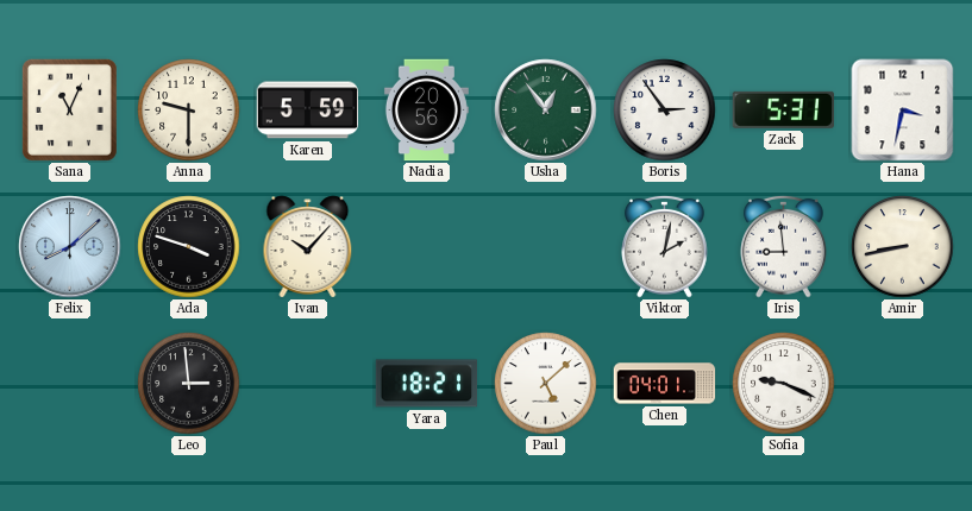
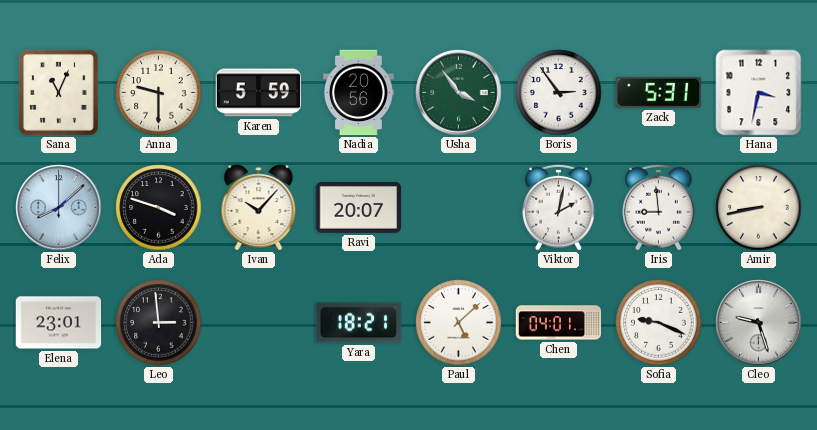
Usha: 12:54 -> 3:54
Ravi: none -> 20:07
Elena: none -> 23:01
Cleo: none -> 9:27
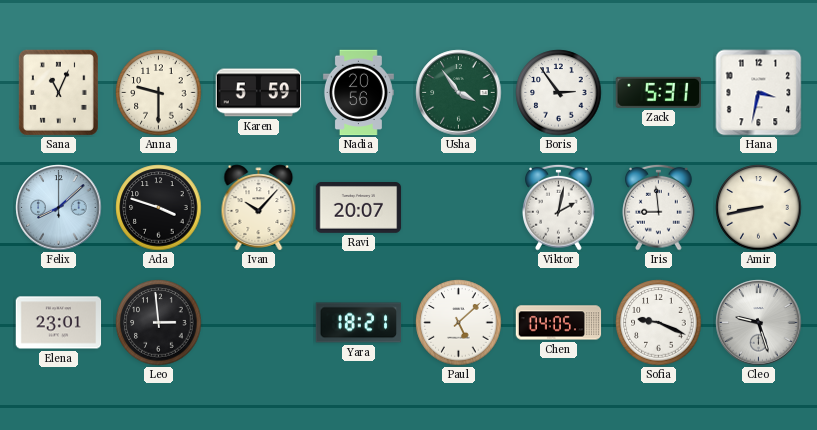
Chen: 04:01 -> 04:05
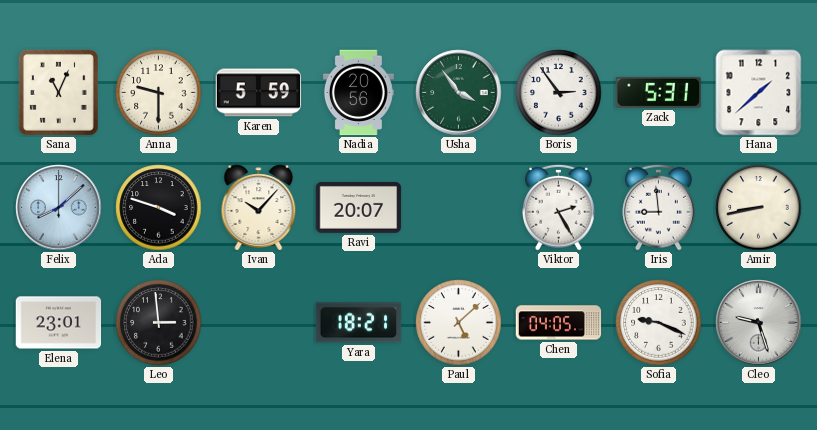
Hana: 3:32 -> 1:38
Viktor: 2:02 -> 2:25
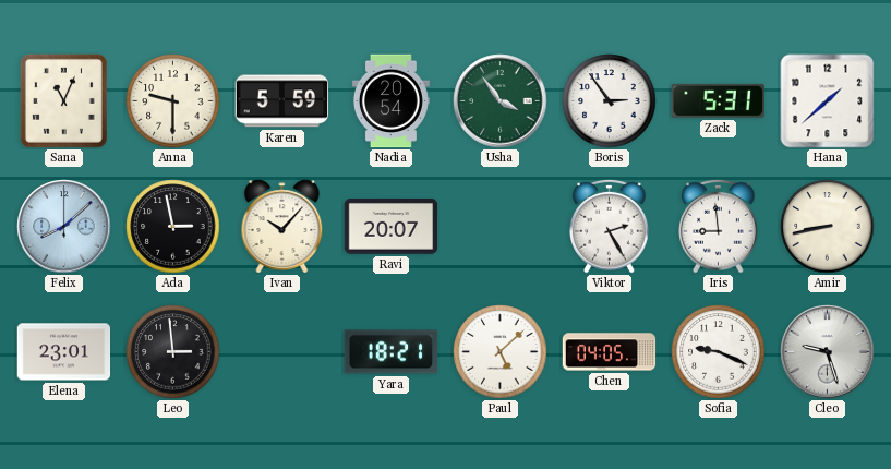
Nadia: 20:56 -> 20:54
Ada: 3:48 -> 2:58
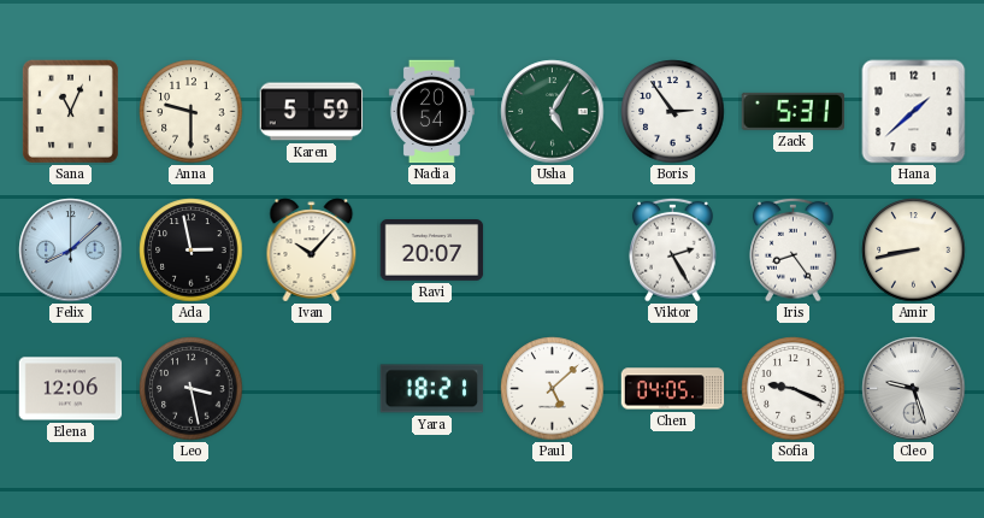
Usha: 3:54 -> 5:05
Iris: 8:59 -> 8:24
Elena: 23:01 -> 12:06
Leo: 2:59 -> 3:28
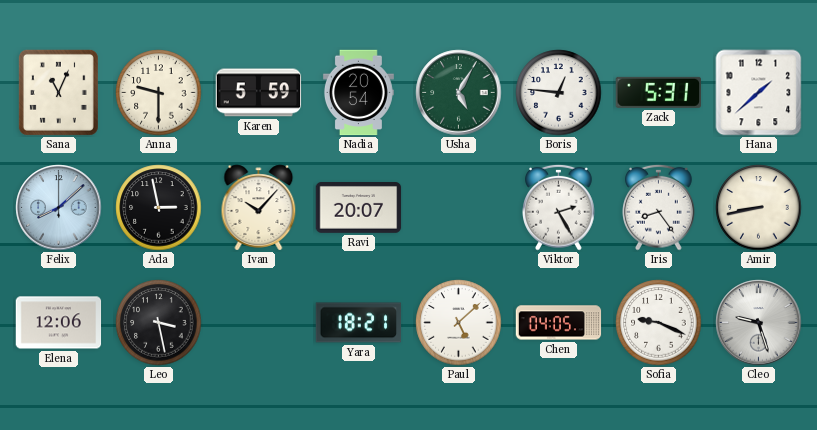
Boris: 2:54 -> 12:46
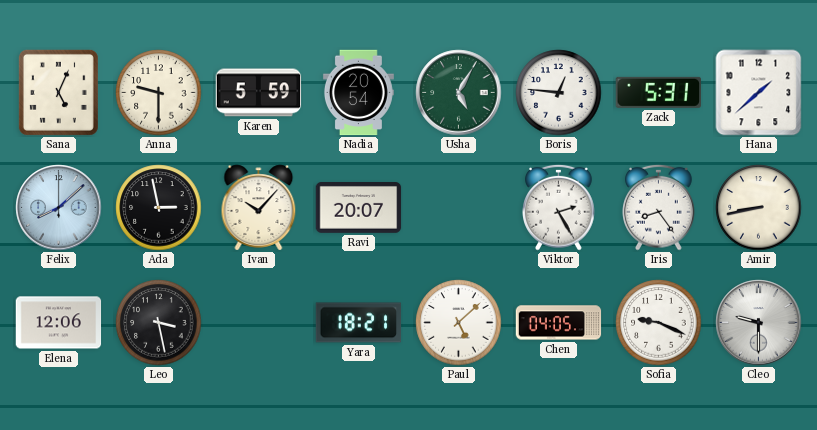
Sana: 11:04 -> 5:04
Cleo: 9:27 -> 9:30
